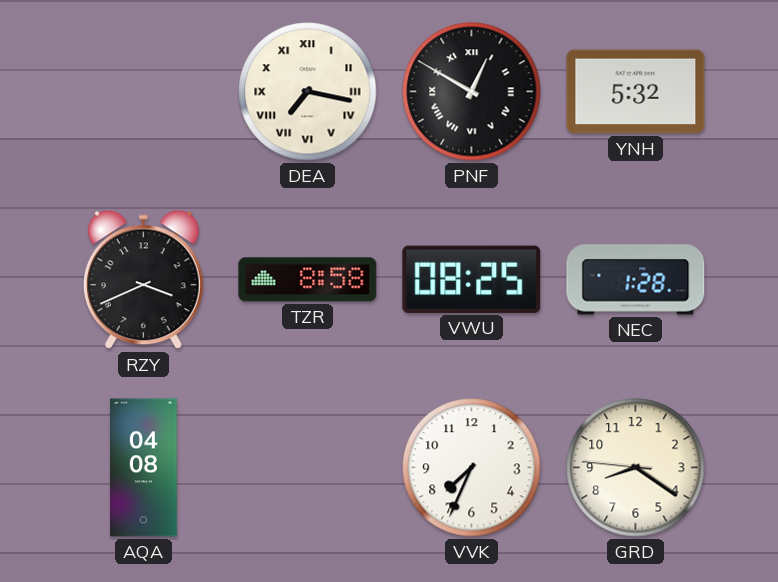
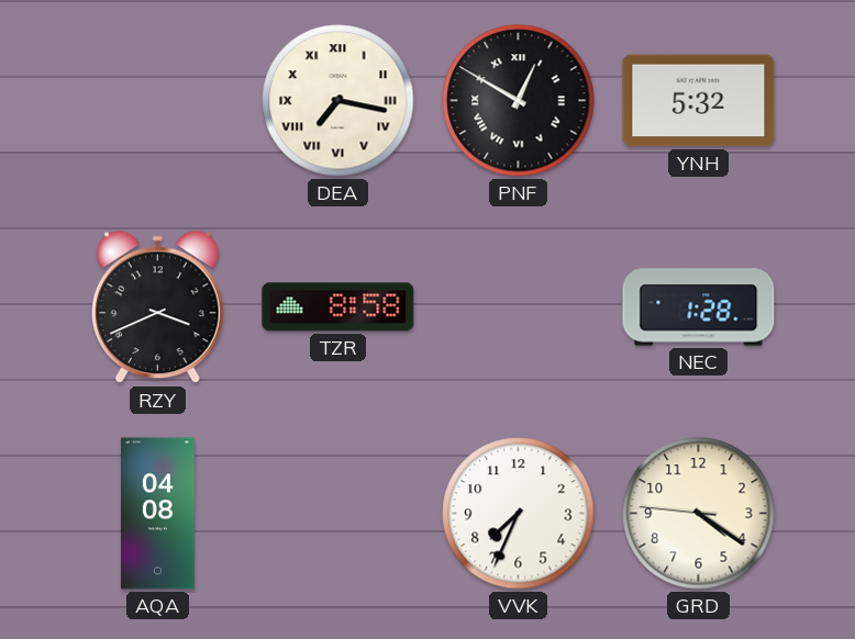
VWU: 08:25 -> none
GRD: 8:20 -> 4:20
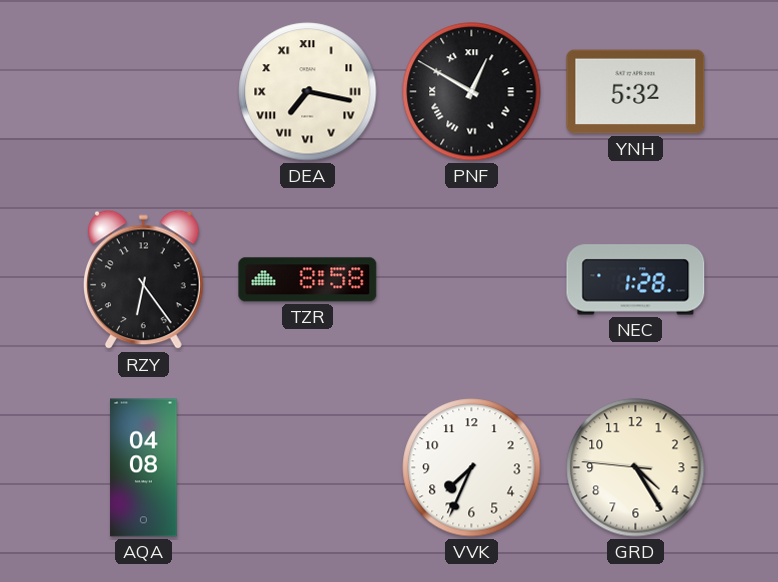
RZY: 3:41 -> 6:24
GRD: 4:20 -> 4:24
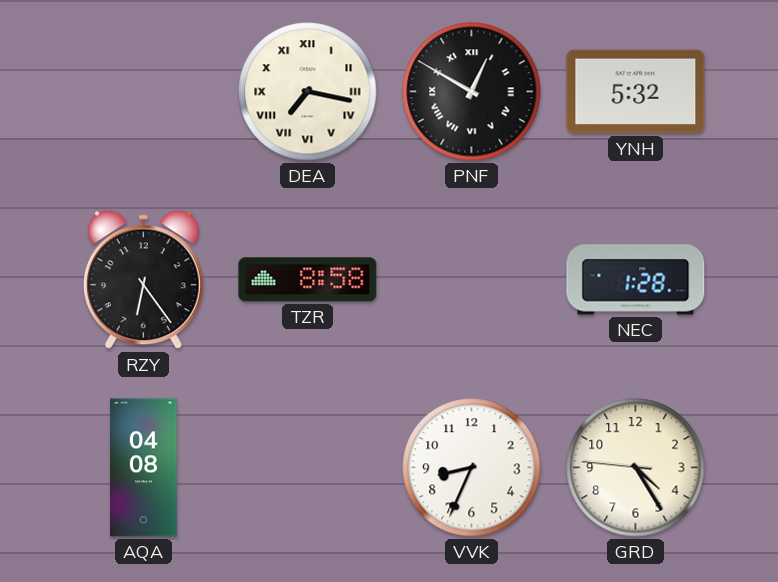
VVK: 7:34 -> 8:34
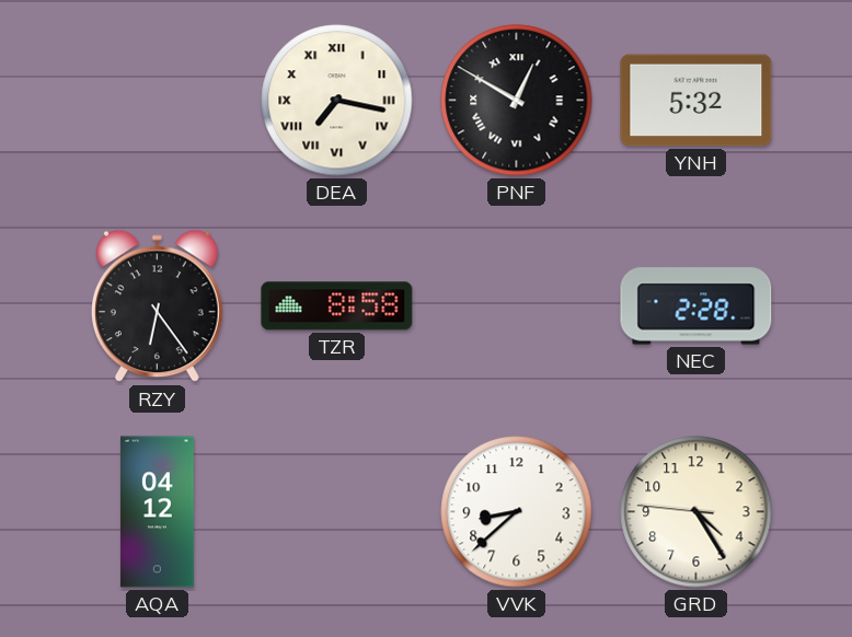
NEC: 1:28 -> 2:28
AQA: 04:08 -> 04:12
VVK: 8:34 -> 8:38
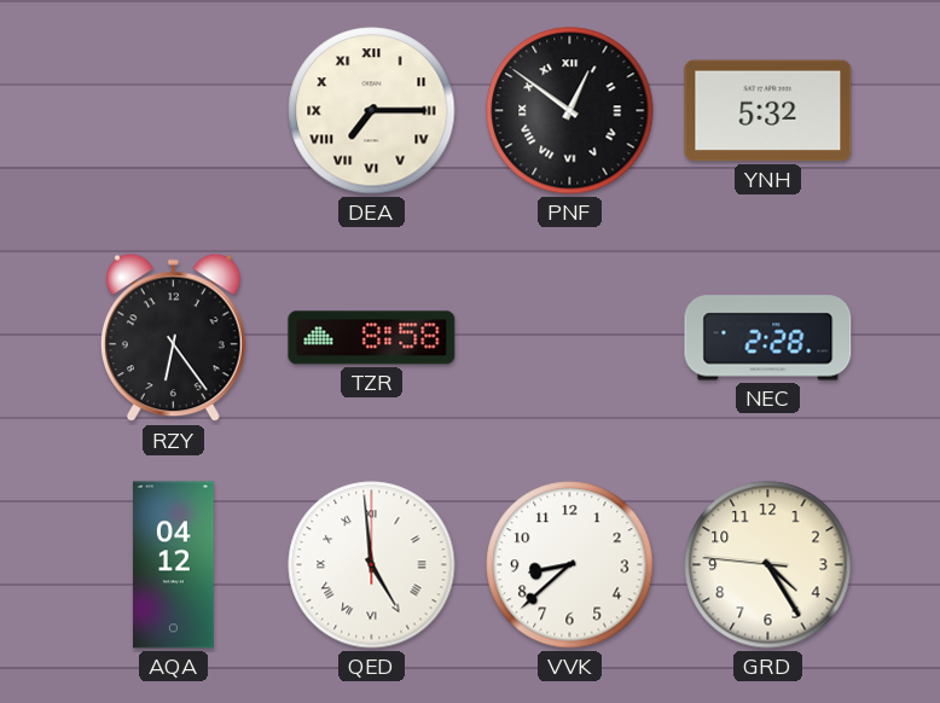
DEA: 7:17 -> 7:15
PNF: 12:50 -> 12:51
QED: none -> 4:59
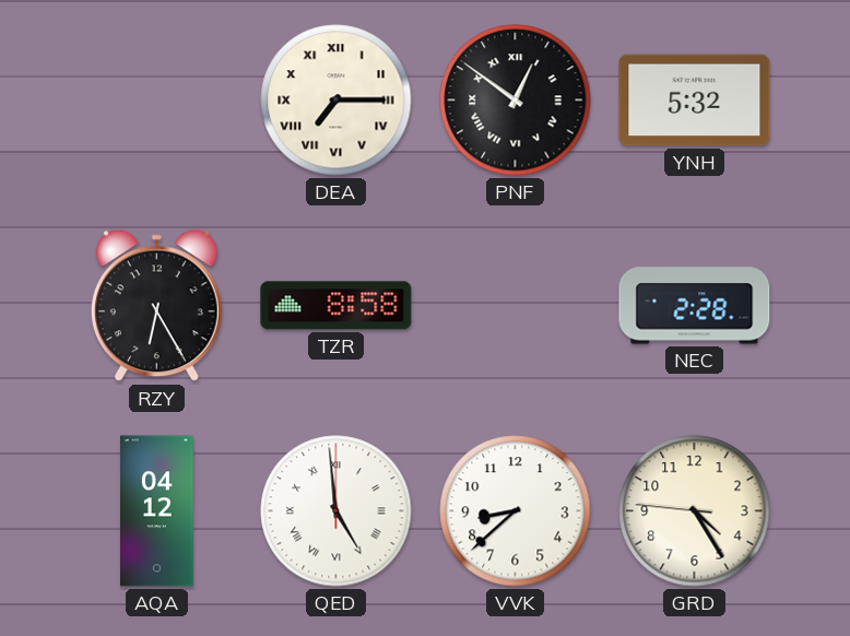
RZY: 6:24 -> 6:25
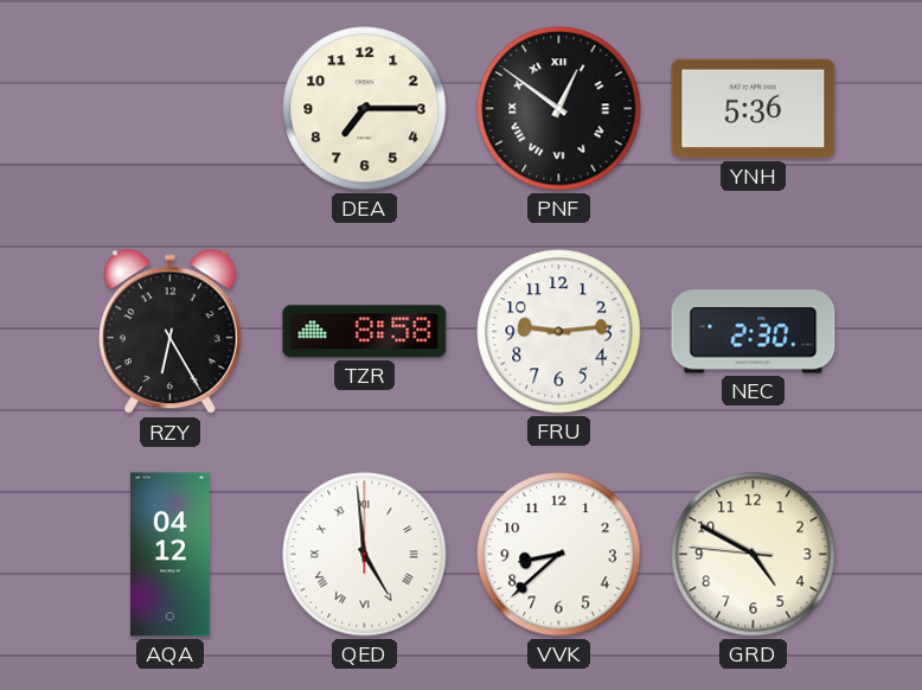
DEA numerals: Roman -> Arabic
YNH: 5:32 -> 5:36
FRU: none -> 9:14
NEC: 2:28 -> 2:30
GRD: 4:24 -> 4:49
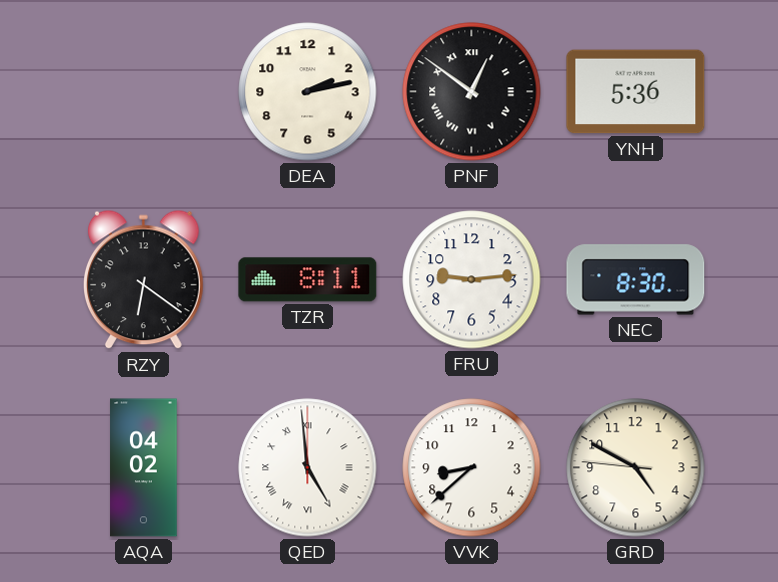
DEA: 7:15 -> 2:13
RZY: 6:25 -> 6:21
TZR: 8:58 -> 8:11
NEC: 2:30 -> 8:30
AQA: 04:12 -> 04:02
